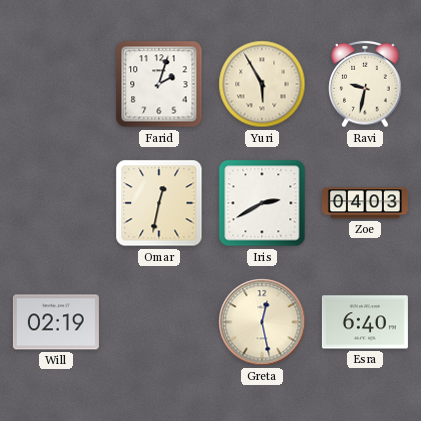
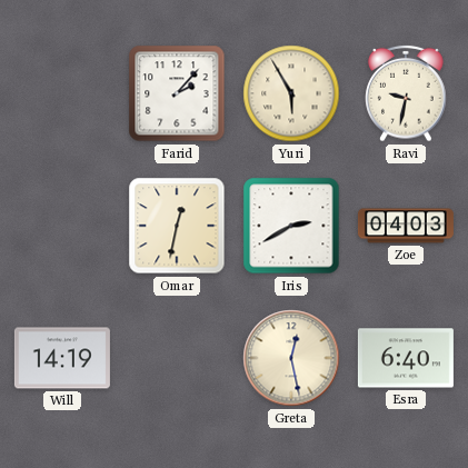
Farid: 2:03 -> 2:07
Will: 02:19 -> 14:19
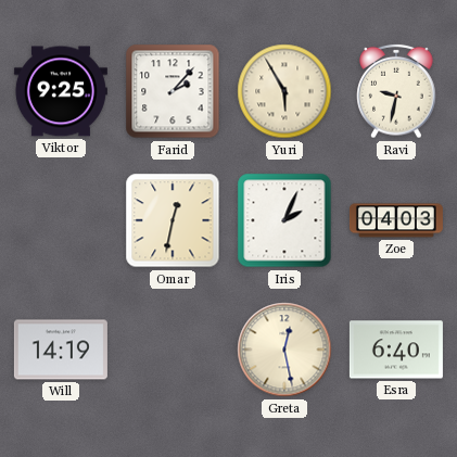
Viktor: none -> 9:25
Iris: 2:40 -> 2:04
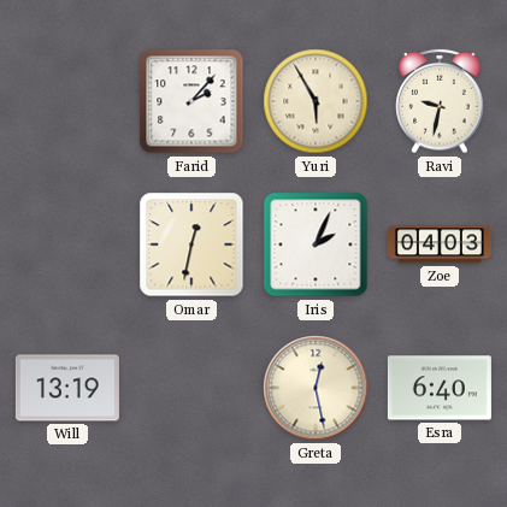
Viktor: 9:25 -> none
Will: 14:19 -> 13:19
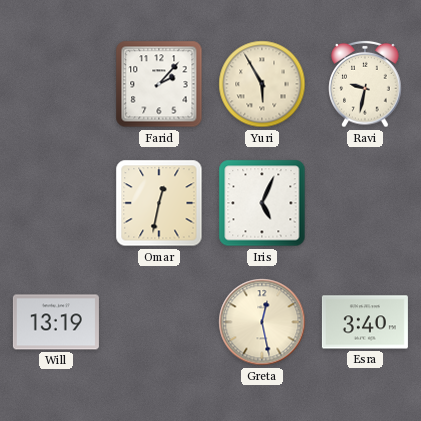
Iris: 2:04 -> 5:04
Zoe: 04:03 -> none
Esra: 6:40 -> 3:40
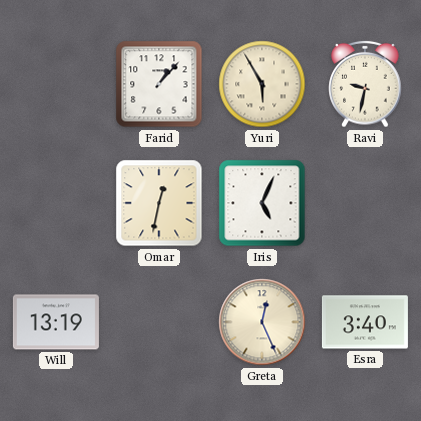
Farid: 2:07 -> 1:07
Greta: 12:28 -> 12:26
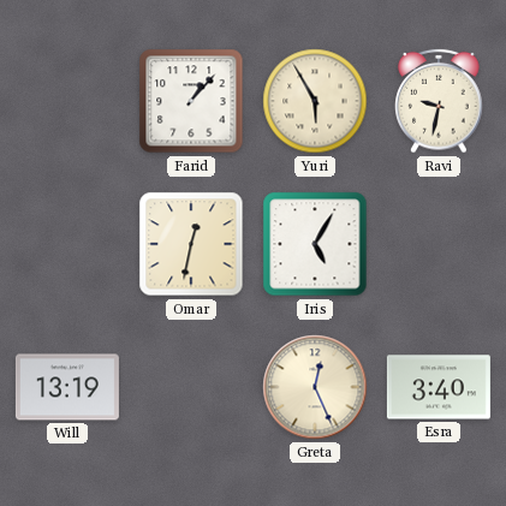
Iris: 5:04 -> 5:05
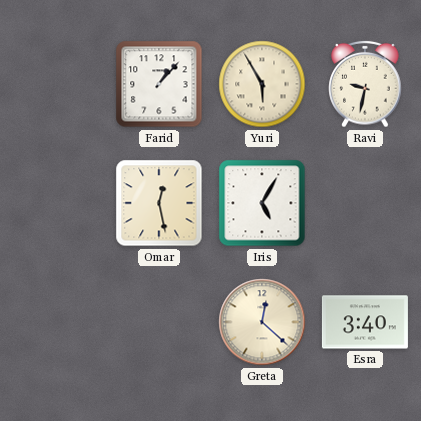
Omar: 12:32 -> 12:28
Will: 13:19 -> none
Greta: 12:26 -> 12:22
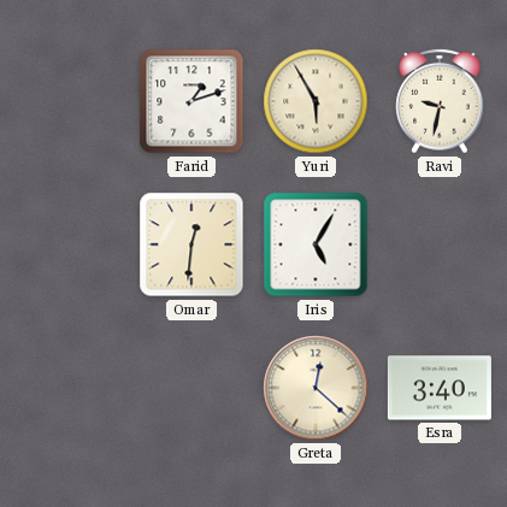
Farid: 1:07 -> 1:12
Omar: 12:28 -> 12:31
